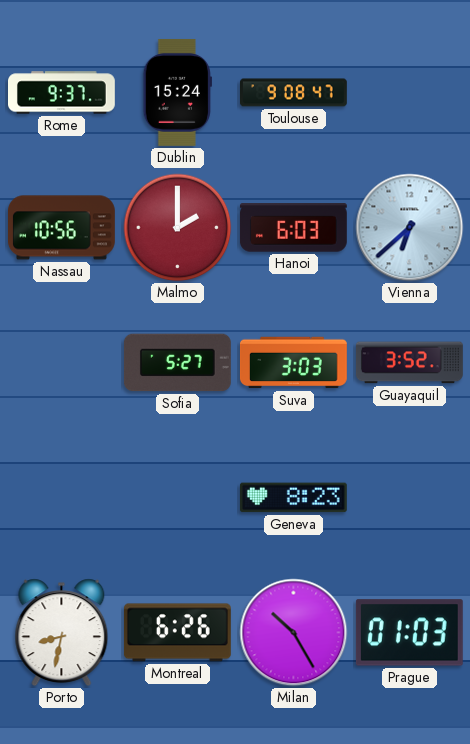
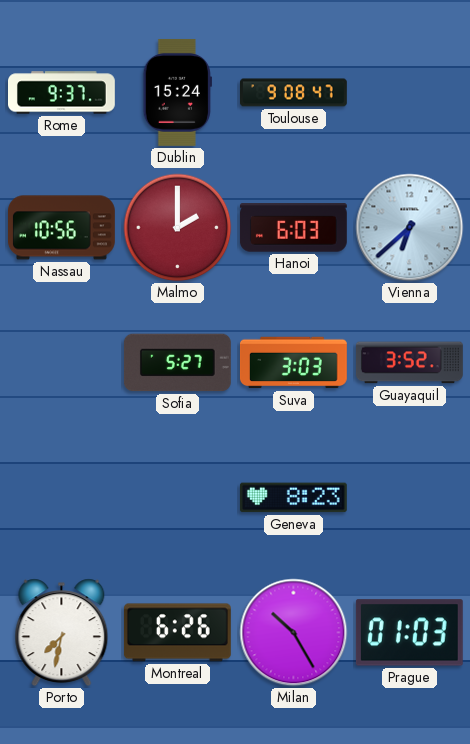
Porto: 8:32 -> 7:32
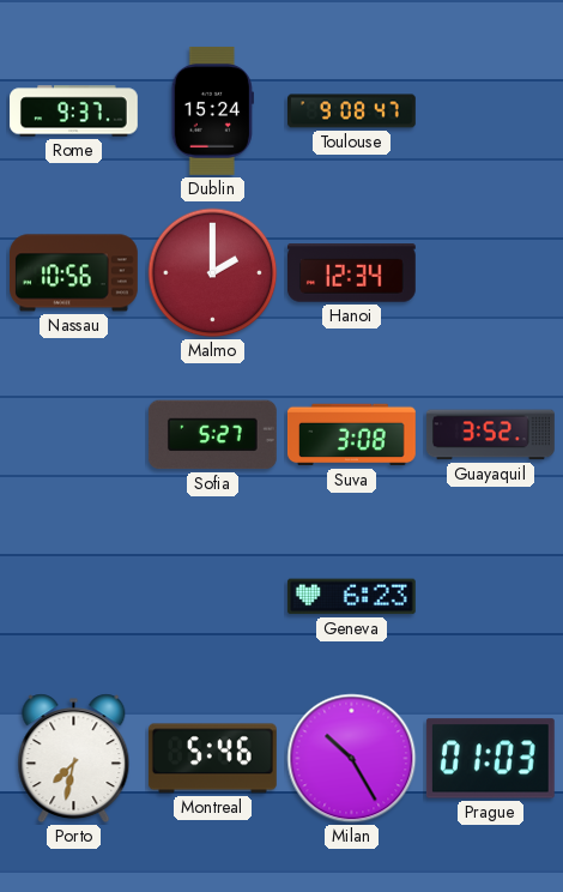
Hanoi: 6:03 -> 12:34
Vienna: 6:38 -> none
Suva: 3:03 -> 3:08
Geneva: 8:23 -> 6:23
Montreal: 6:26 -> 5:46
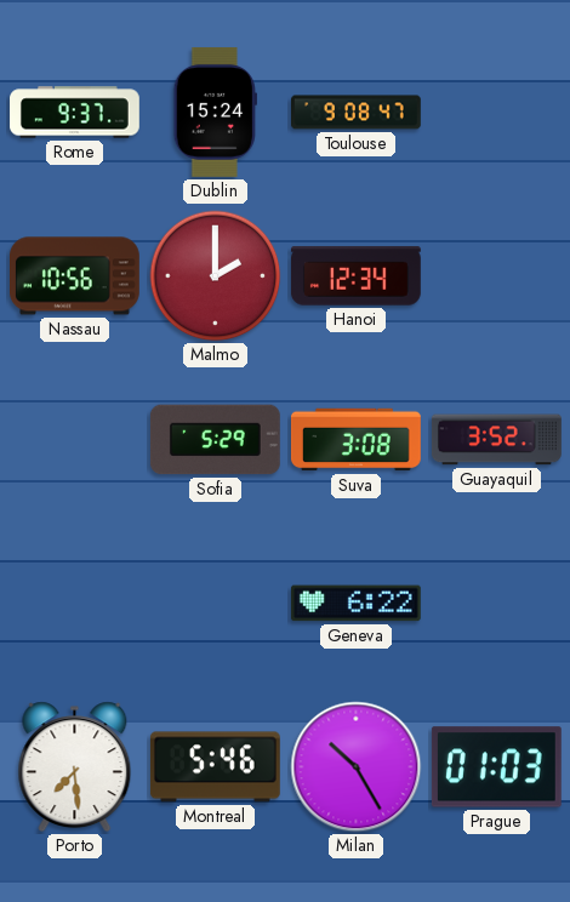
Sofia: 5:27 -> 5:29
Geneva: 6:23 -> 6:22
Porto: 7:32 -> 7:29
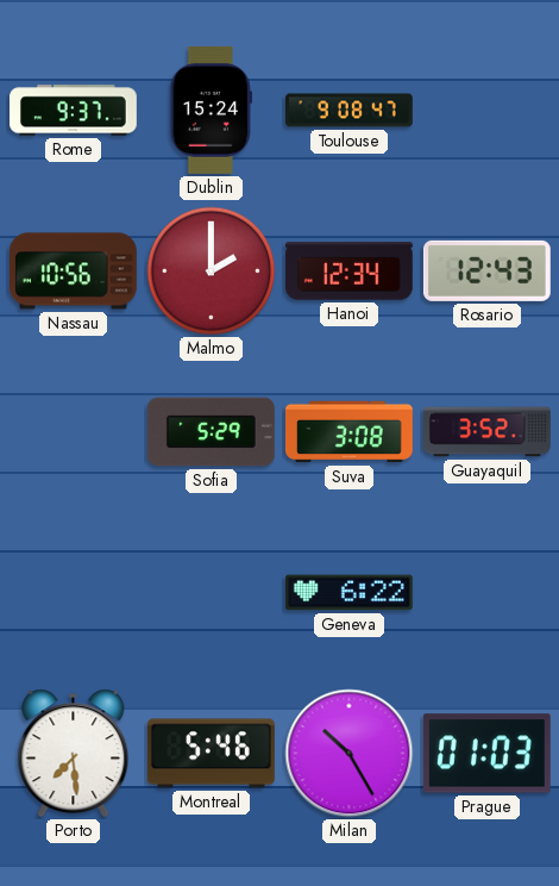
Rosario: none -> 12:43
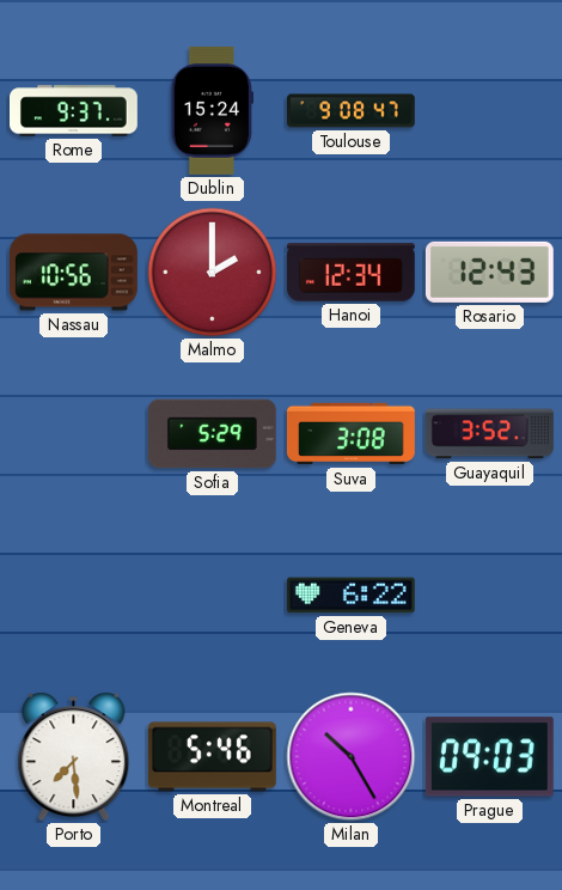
Prague: 01:03 -> 09:03
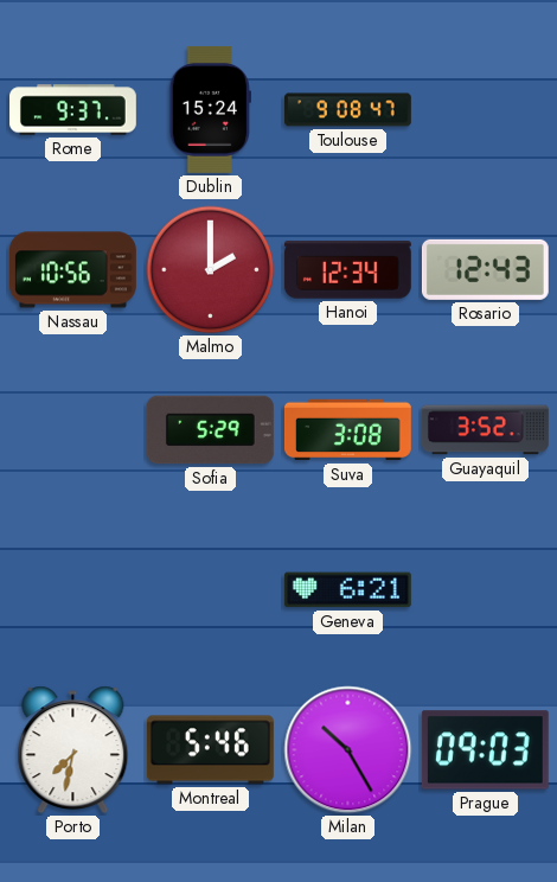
Geneva: 6:22 -> 6:21
Porto: 7:29 -> 7:32
